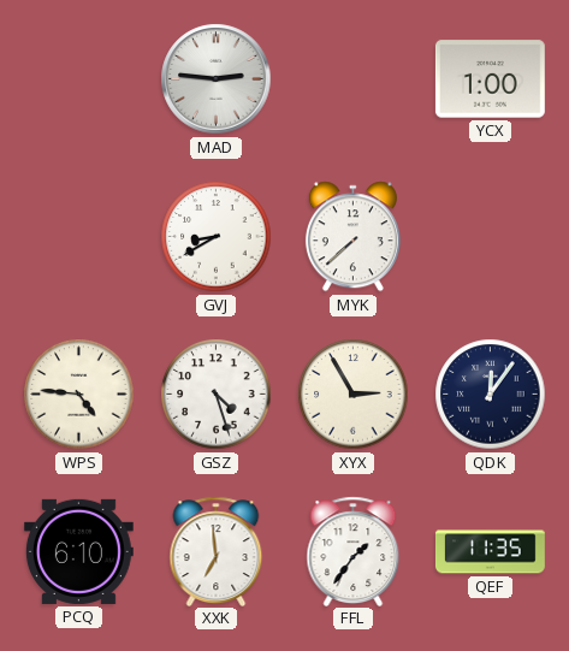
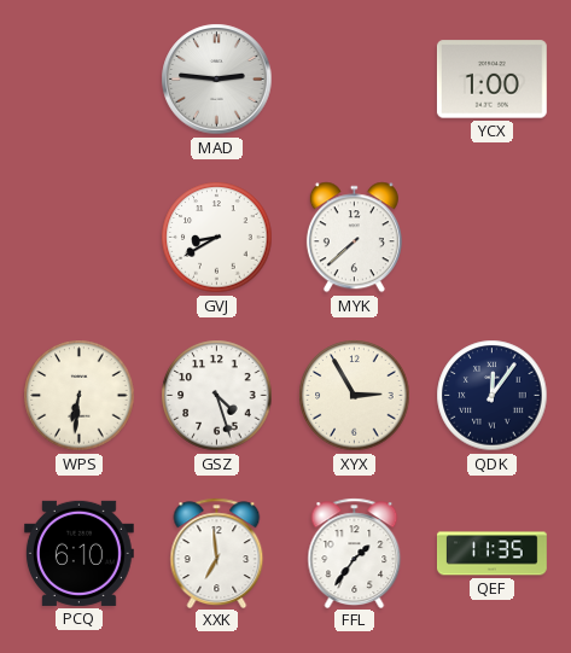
WPS: 4:46 -> 6:31
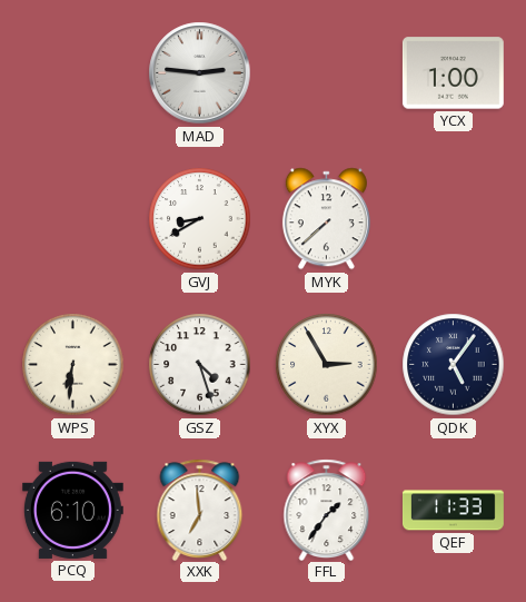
QDK: 12:06 -> 5:06
QEF: 11:35 -> 11:33
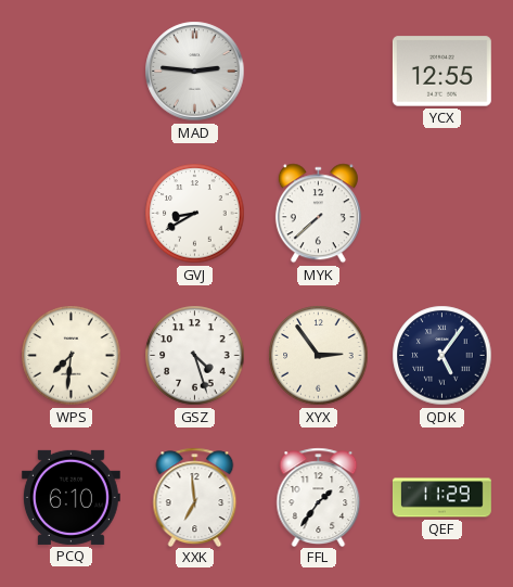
YCX: 1:00 -> 12:55
WPS: 6:31 -> 7:31
XYX: 2:55 -> 2:54
QEF: 11:33 -> 11:29
